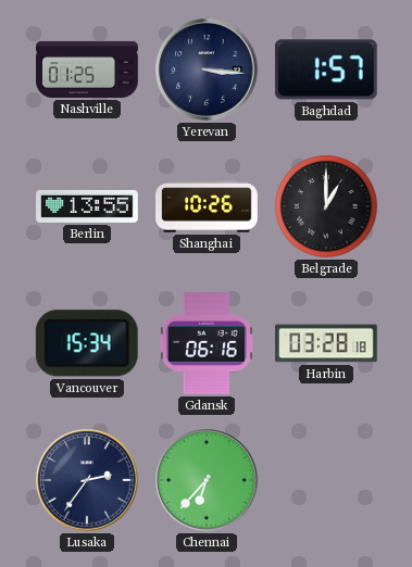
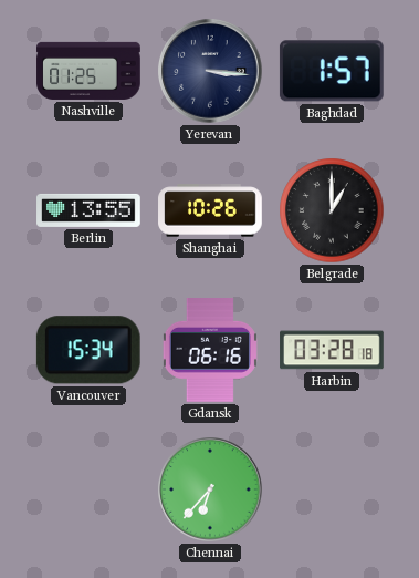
Lusaka: 2:36 -> none
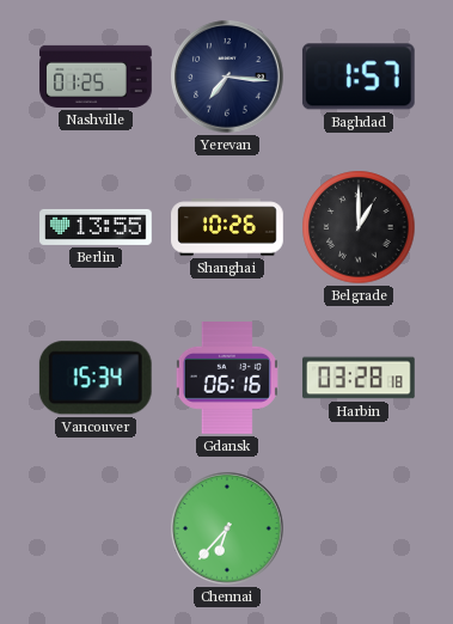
Yerevan: 3:16 -> 7:16
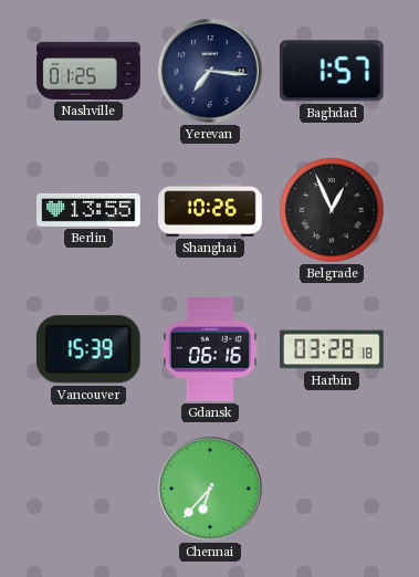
Belgrade: 1:00 -> 12:56
Vancouver: 15:34 -> 15:39
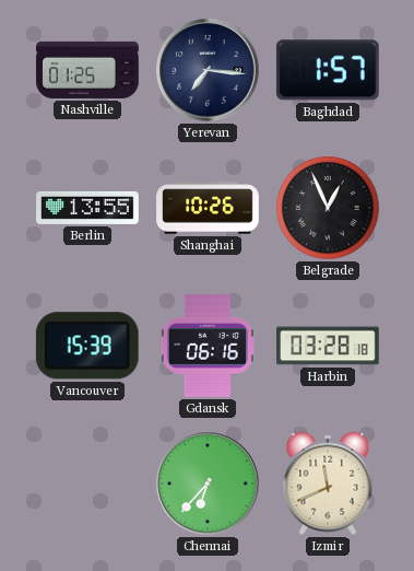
Izmir: none -> 11:41
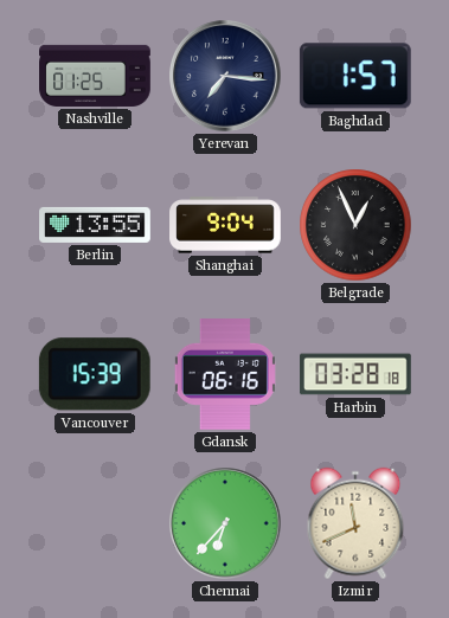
Shanghai: 10:26 -> 9:04
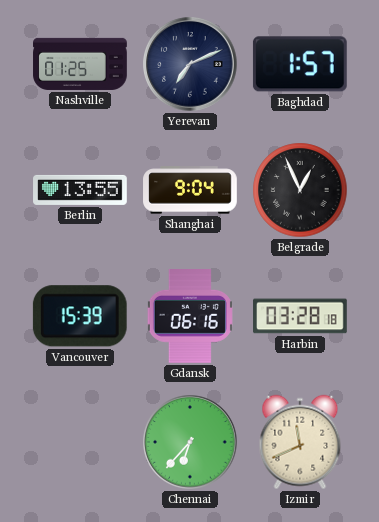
Yerevan: 7:16 -> 7:11
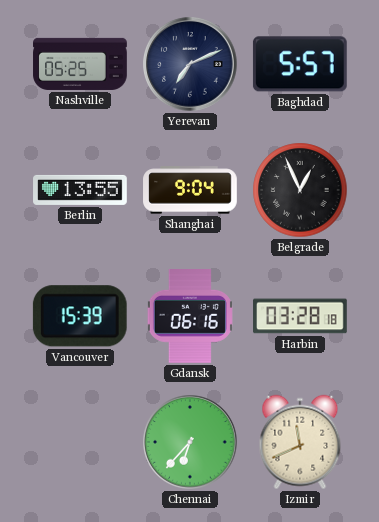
Nashville: 01:25 -> 05:25
Baghdad: 1:57 -> 5:57
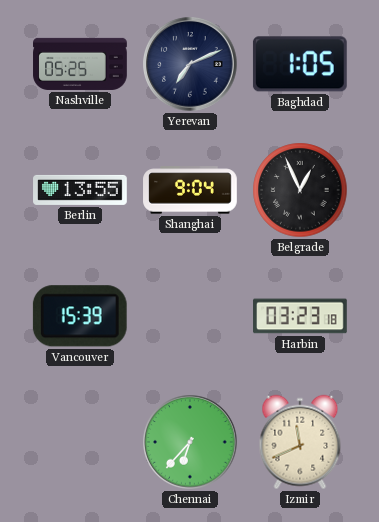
Baghdad: 5:57 -> 1:05
Gdansk: 06:16 -> none
Harbin: 03:28 -> 03:23
